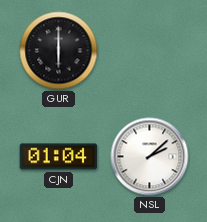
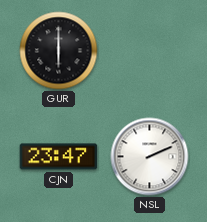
CJN: 01:04 -> 23:47
NSL: 2:08 -> 2:11
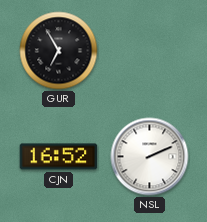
GUR: 6:00 -> 6:55
CJN: 23:47 -> 16:52
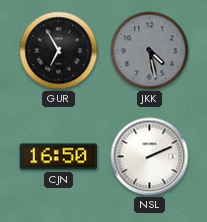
JKK: none -> 4:28
CJN: 16:52 -> 16:50
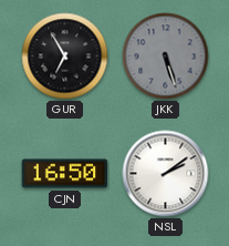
JKK: 4:28 -> 5:27
NSL: 2:11 -> 2:09
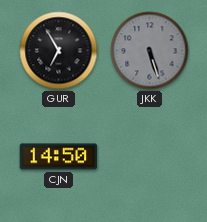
CJN: 16:50 -> 14:50
NSL: 2:09 -> none
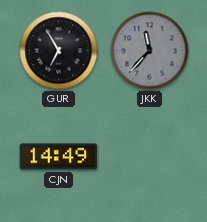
JKK: 5:27 -> 11:37
CJN: 14:50 -> 14:49
